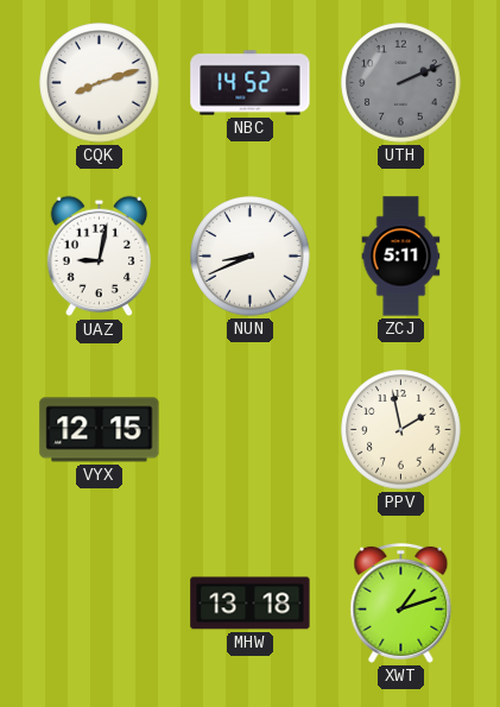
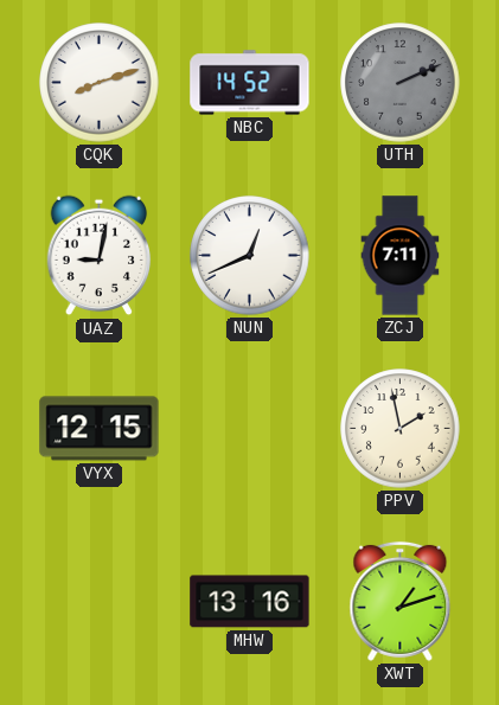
NUN: 8:41 -> 12:41
ZCJ: 5:11 -> 7:11
MHW: 13:18 -> 13:16
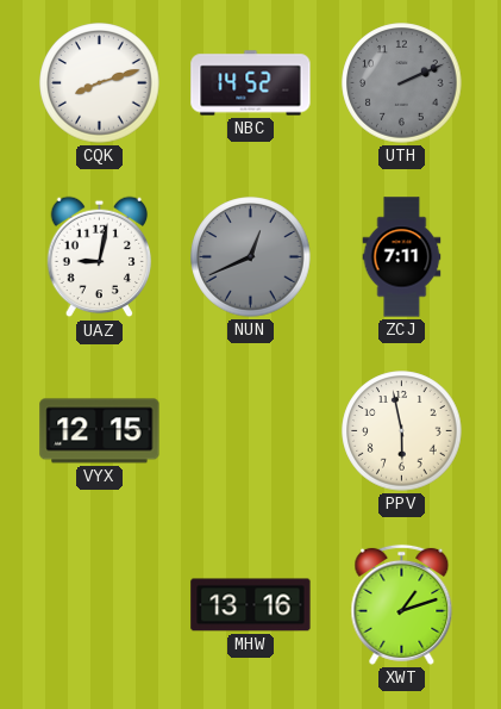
NUN dial: white -> grey
PPV: 1:58 -> 5:58
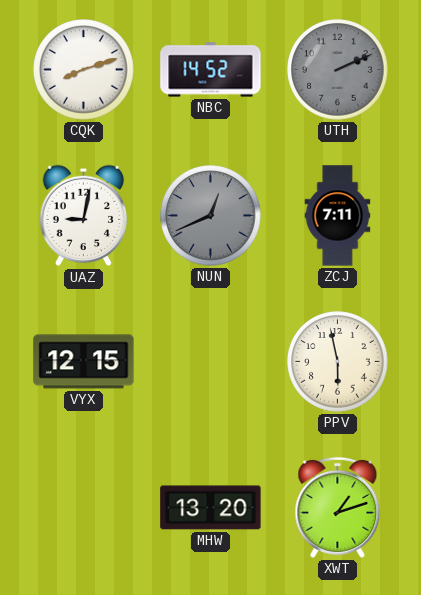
MHW: 13:16 -> 13:20
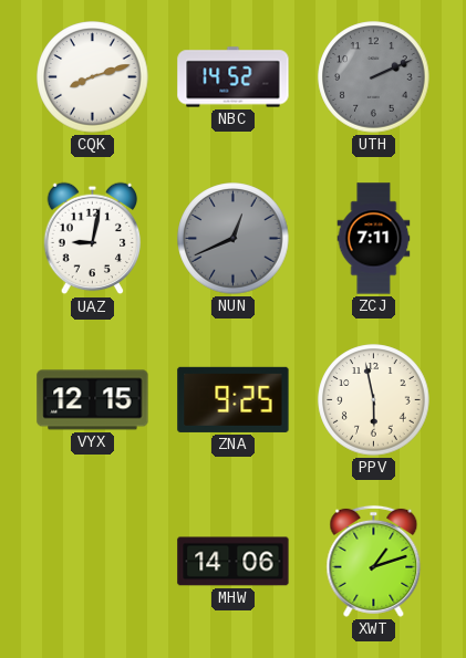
ZNA: none -> 9:25
MHW: 13:20 -> 14:06
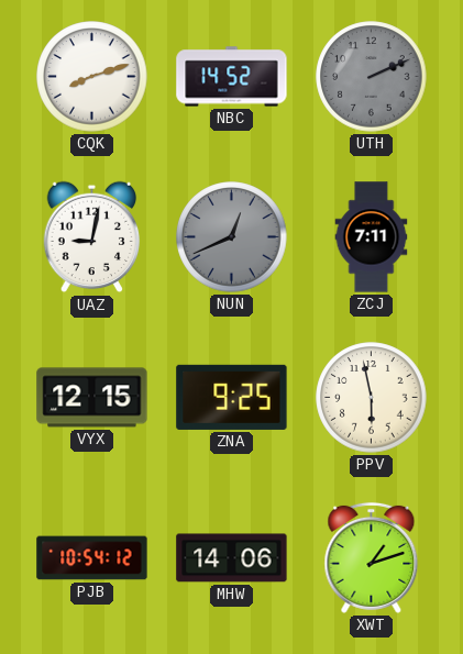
PJB: none -> 10:54
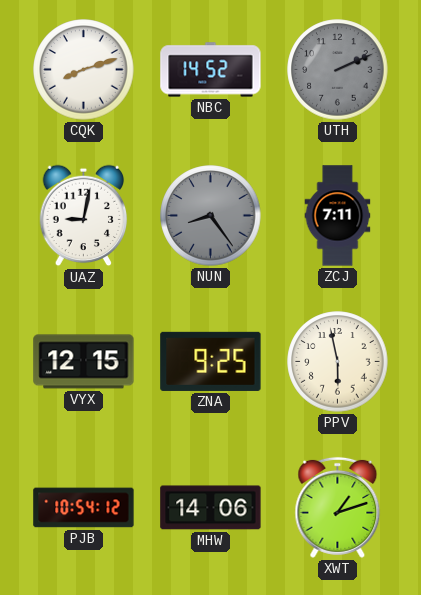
NUN: 12:41 -> 8:24
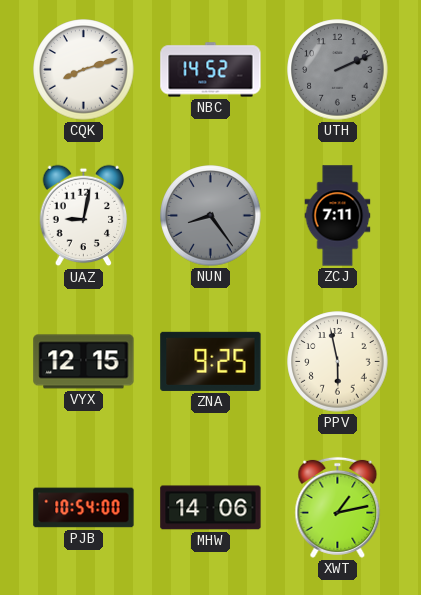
PJB: 10:54:12 -> 10:54:00
XWT: 1:12 -> 1:13
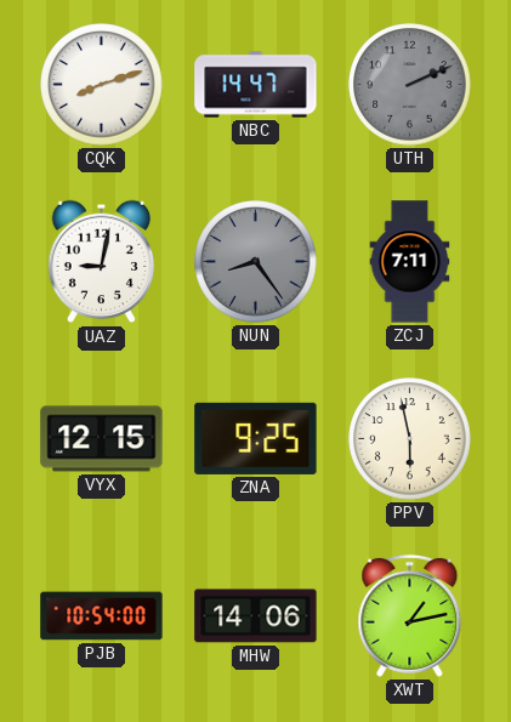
NBC: 14:52 -> 14:47
